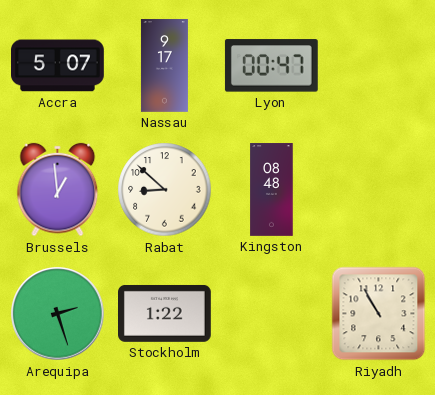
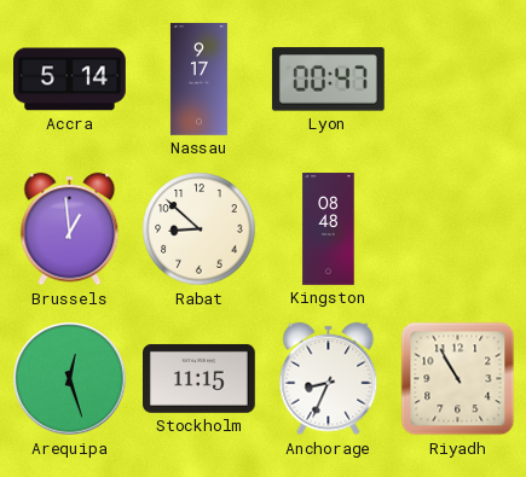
Accra: 5:07 -> 5:14
Arequipa: 2:27 -> 12:27
Stockholm: 1:22 -> 11:15
Anchorage: none -> 8:34
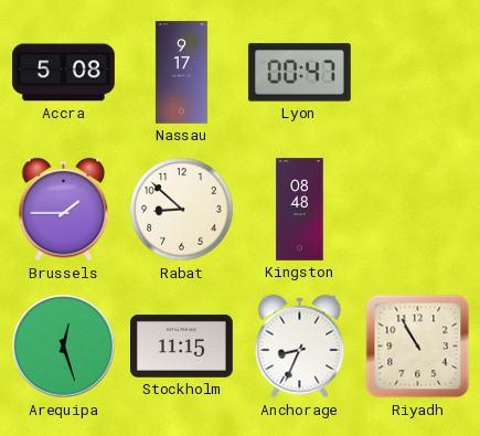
Accra: 5:14 -> 5:08
Brussels: 12:59 -> 1:45
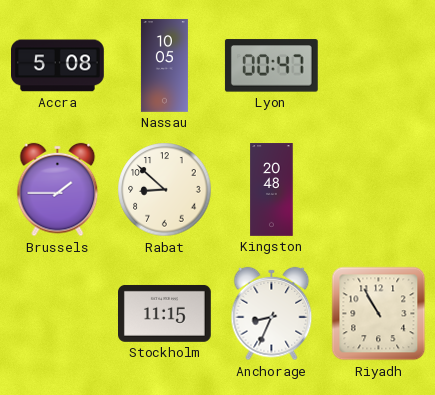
Nassau: 9:17 -> 10:05
Kingston: 08:48 -> 20:48
Arequipa: 12:27 -> none
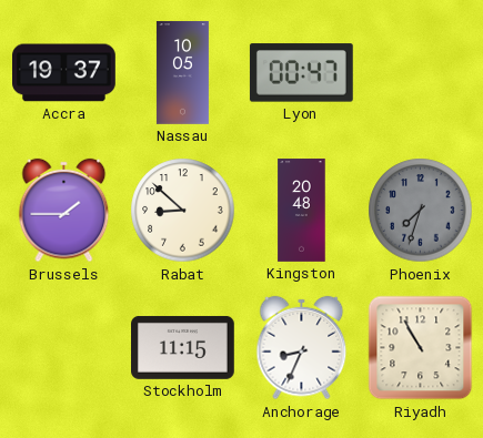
Accra: 5:08 -> 19:37
Phoenix: none -> 7:33
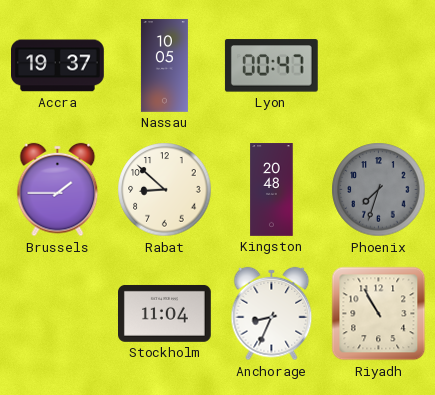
Stockholm: 11:15 -> 11:04
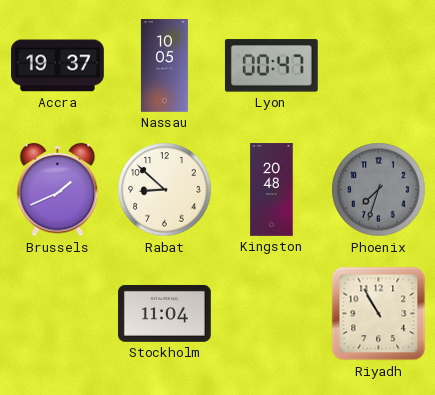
Brussels: 1:45 -> 1:41
Anchorage: 8:34 -> none
